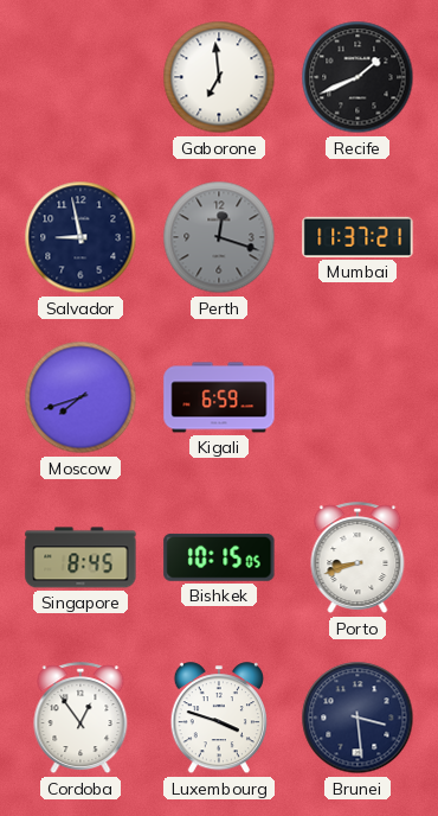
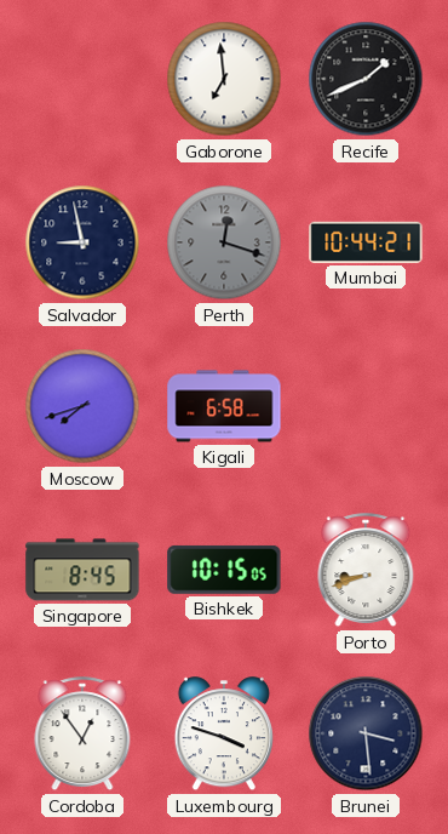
Mumbai: 11:37 -> 10:44
Kigali: 6:59 -> 6:58
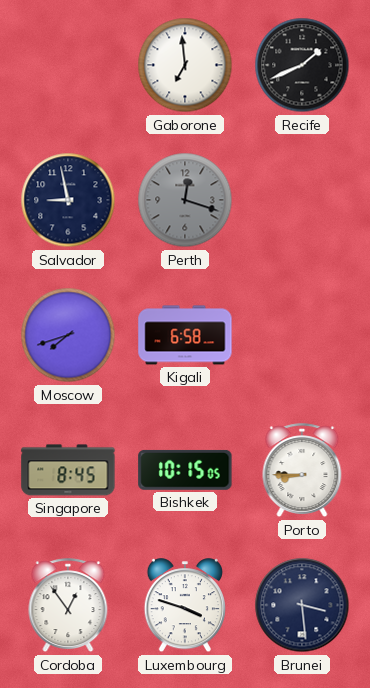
Mumbai: 10:44 -> none
Porto: 8:42 -> 8:45
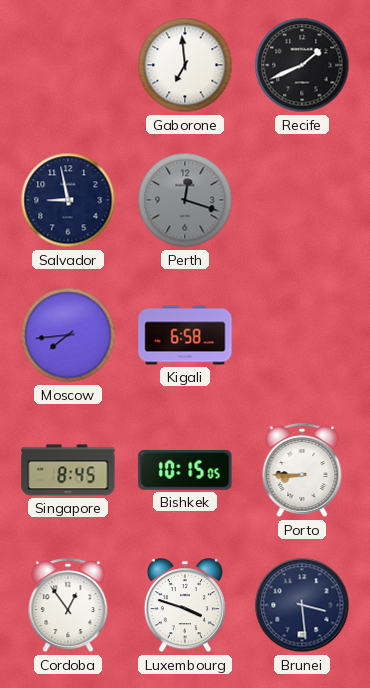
Moscow: 7:42 -> 7:44
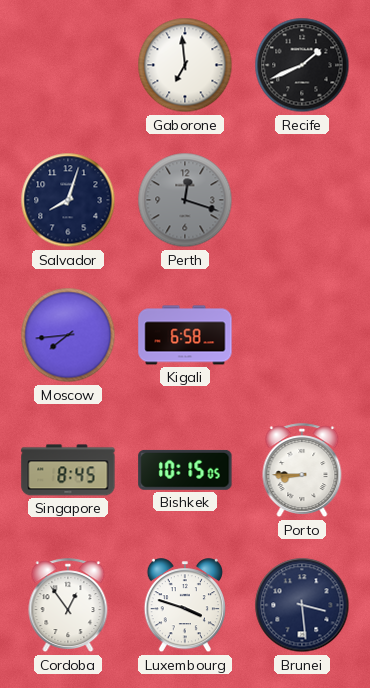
Salvador: 8:58 -> 8:03
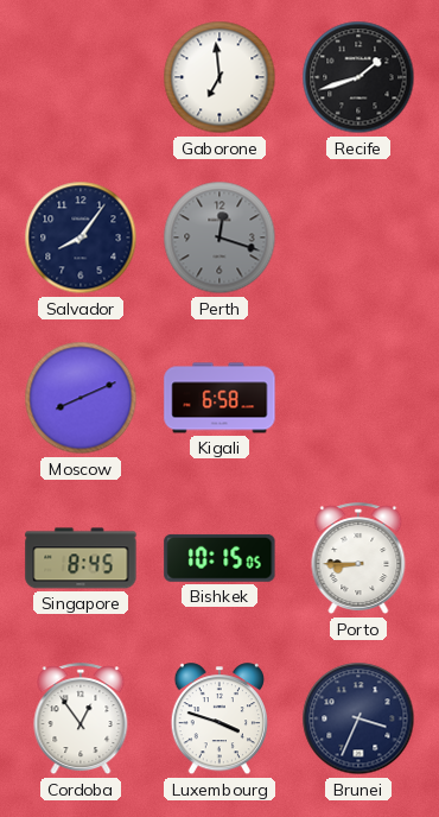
Recife: 1:41 -> 1:42
Salvador: 8:03 -> 8:06
Moscow: 7:44 -> 8:11
Brunei: 3:29 -> 3:34
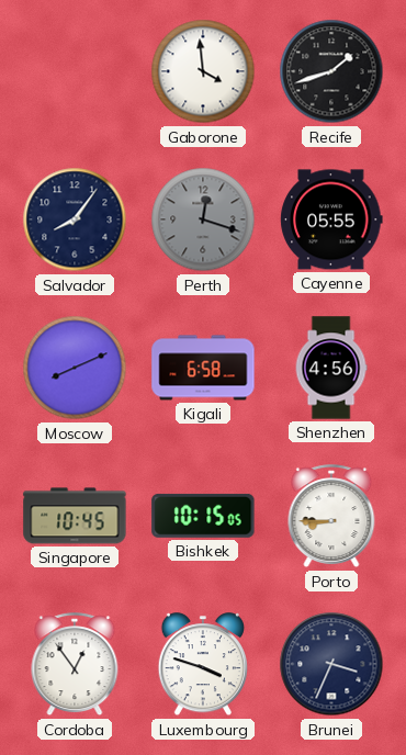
Gaborone: 6:59 -> 3:59
Cayenne: none -> 05:55
Shenzhen: none -> 4:56
Singapore: 8:45 -> 10:45
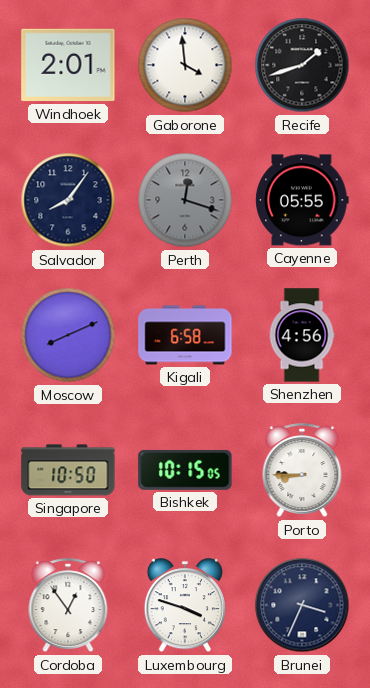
Windhoek: none -> 2:01
Singapore: 10:45 -> 10:50
